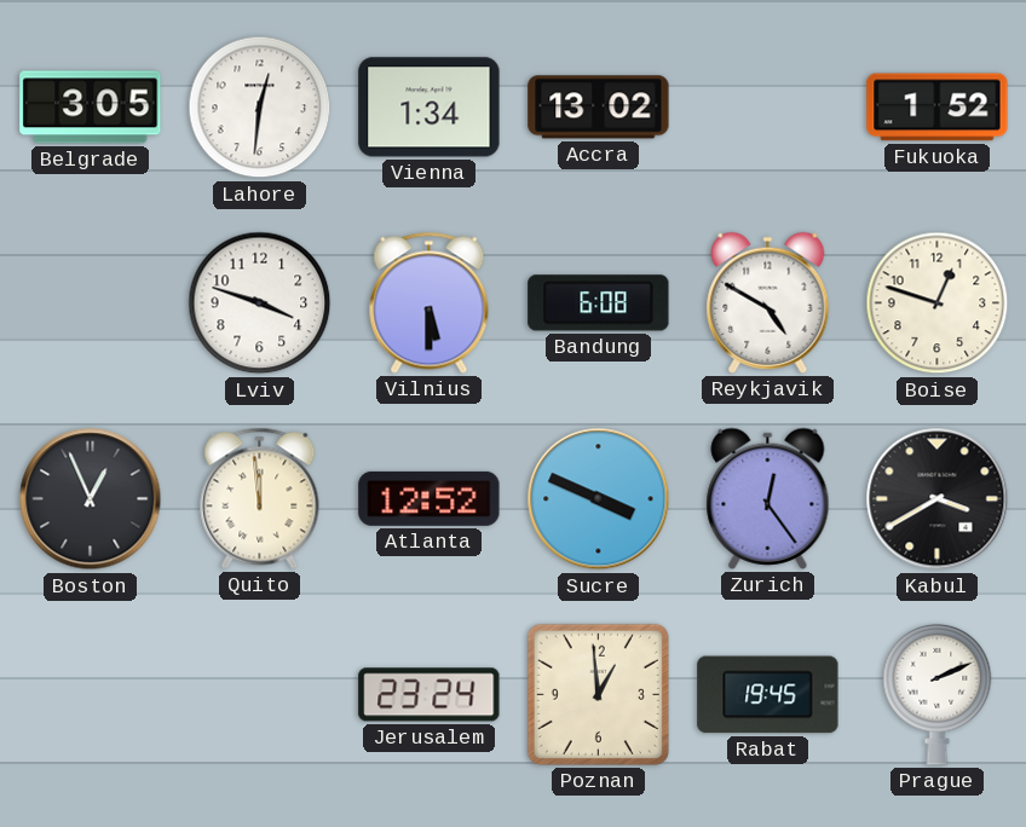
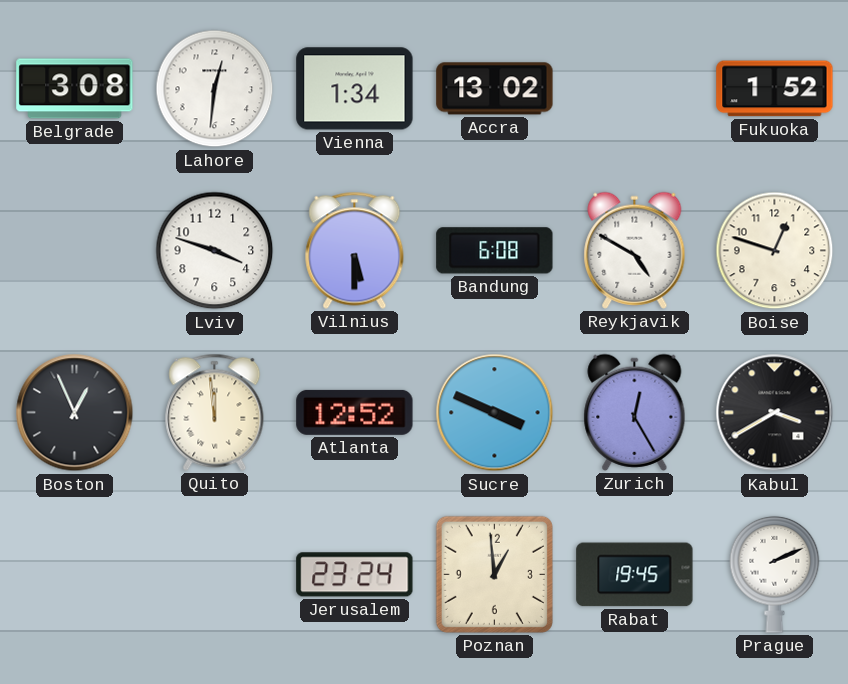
Belgrade: 3:05 -> 3:08
Zurich: 12:24 -> 12:25
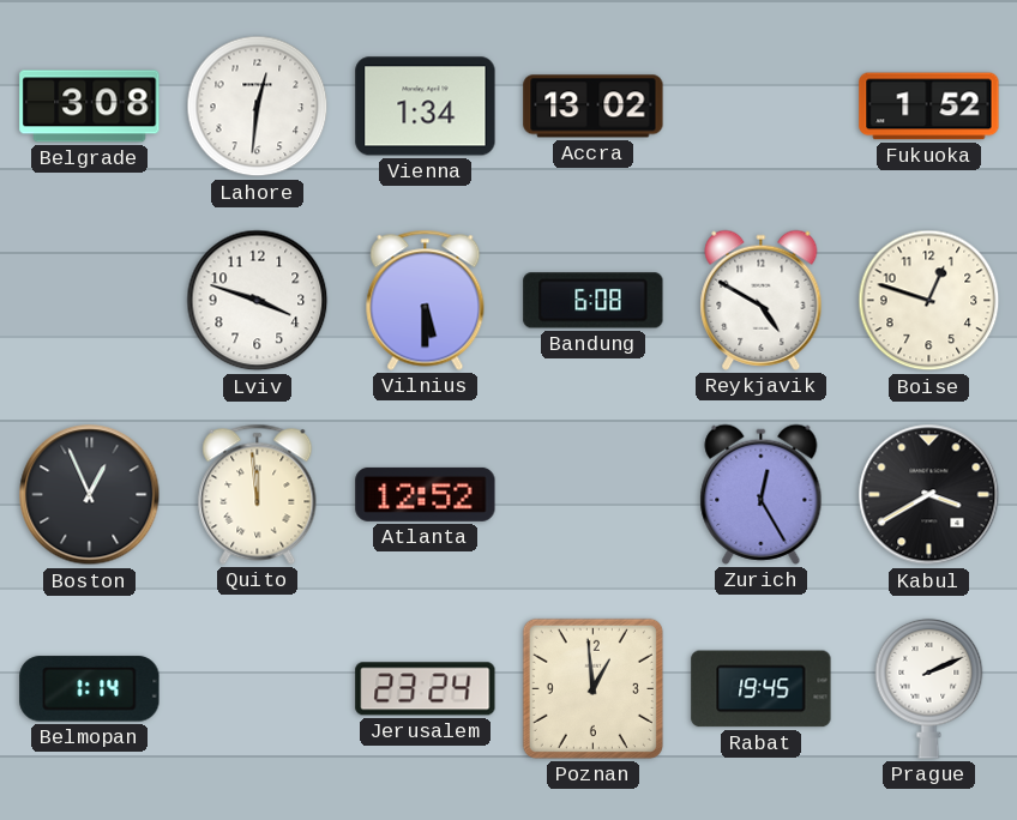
Sucre: 3:49 -> none
Belmopan: none -> 1:14
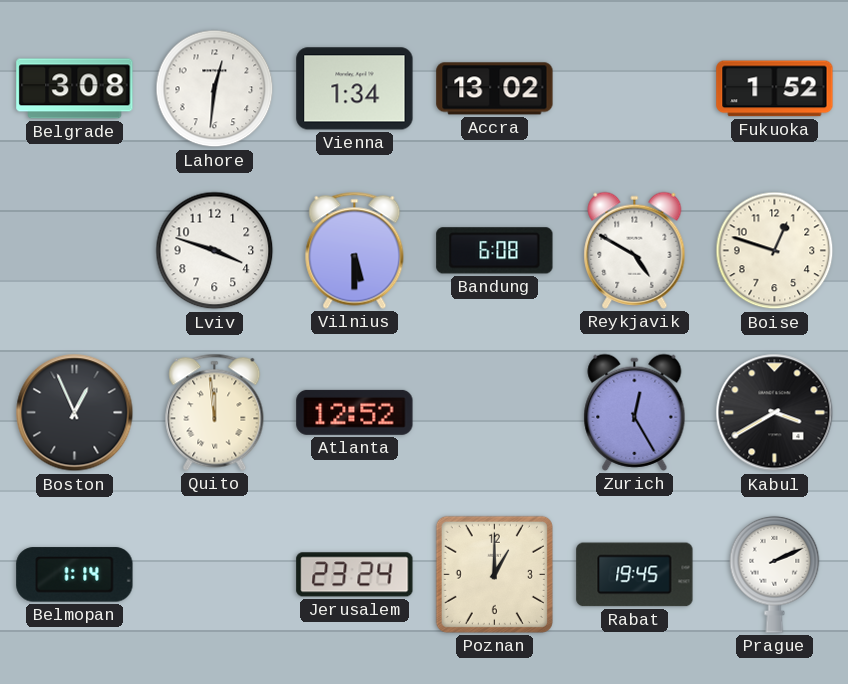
Poznan: 12:59 -> 1:00
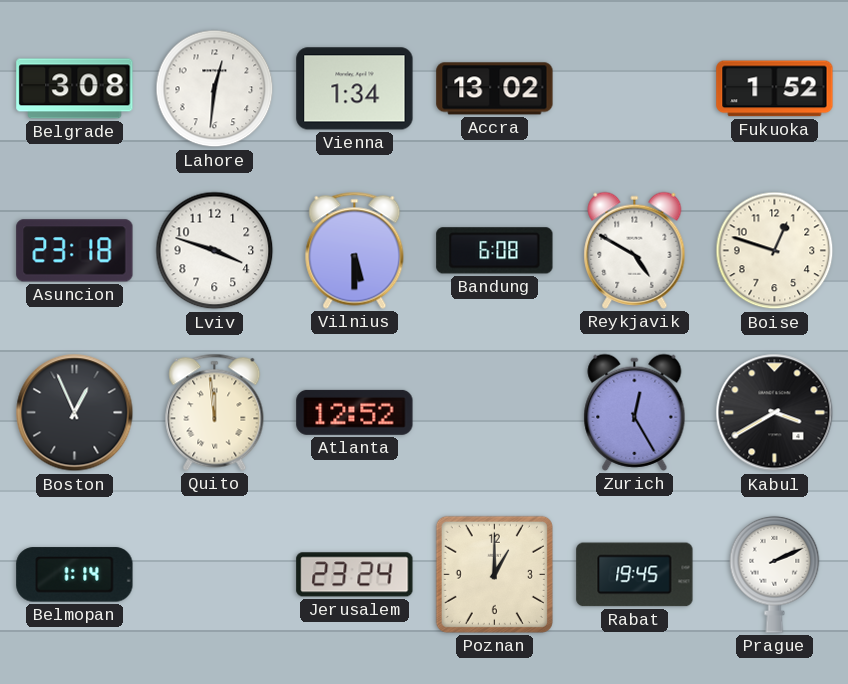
Asuncion: none -> 23:18
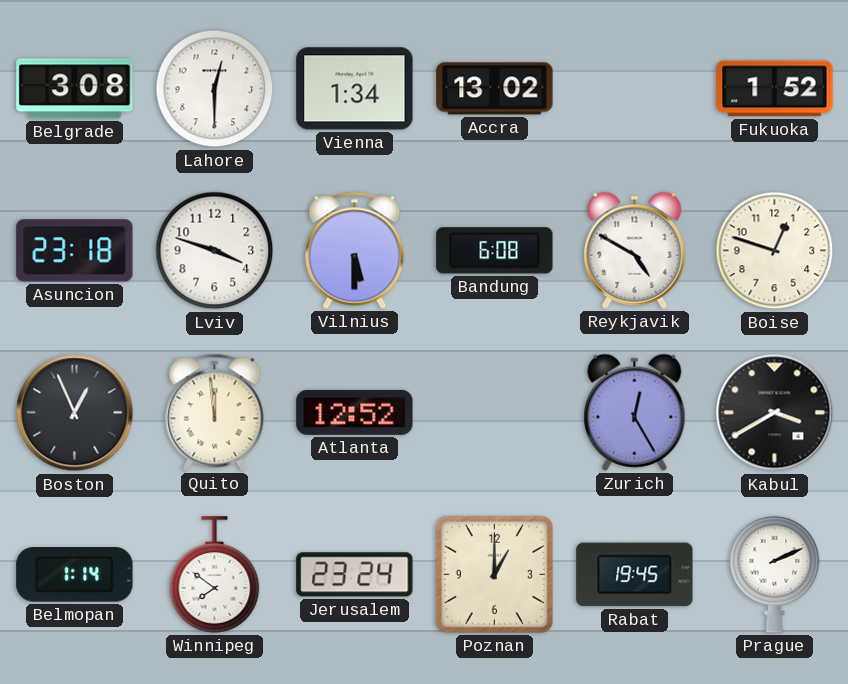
Lahore: 12:31 -> 12:30
Winnipeg: none -> 7:51
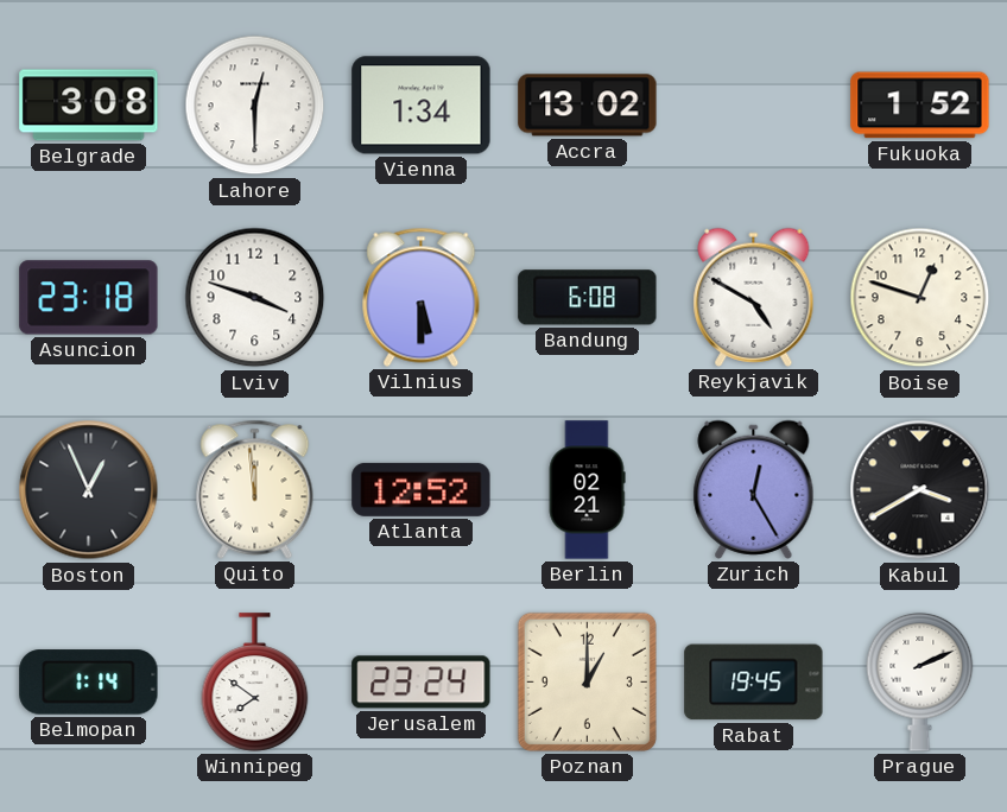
Berlin: none -> 02:21
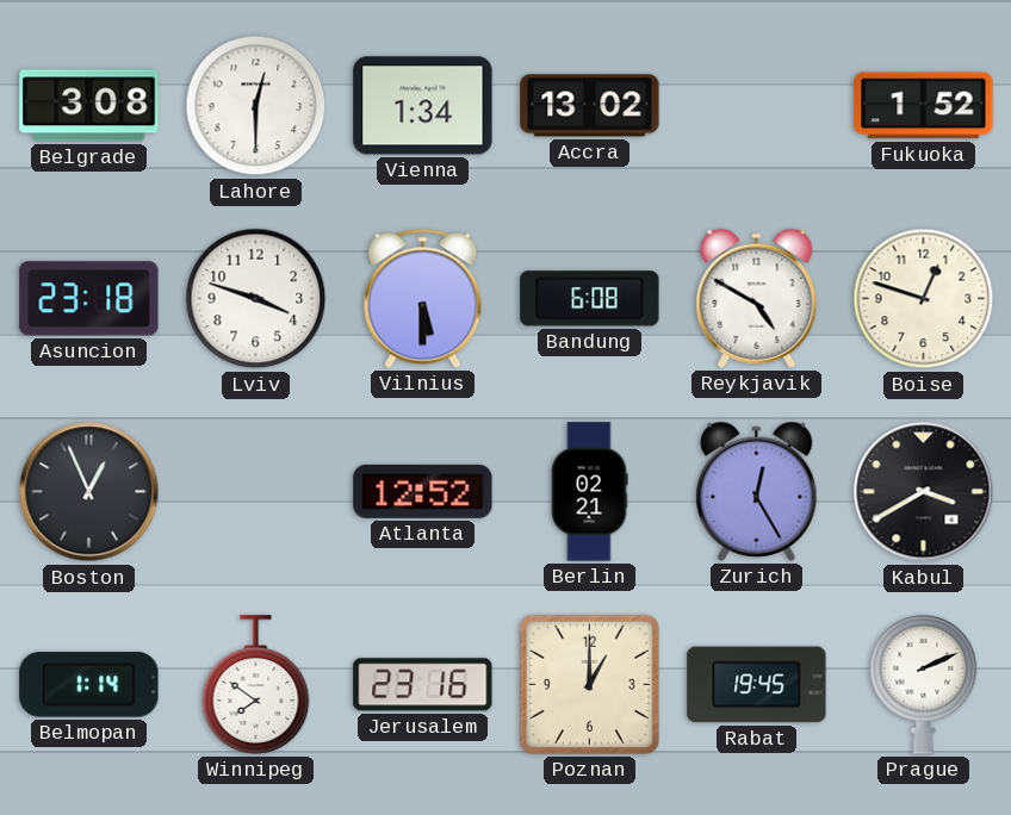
Quito: 11:59 -> none
Jerusalem: 23:24 -> 23:16
